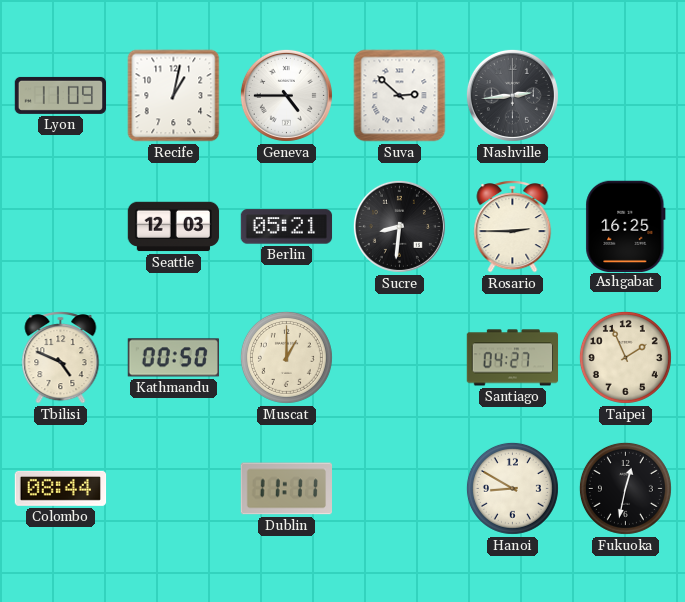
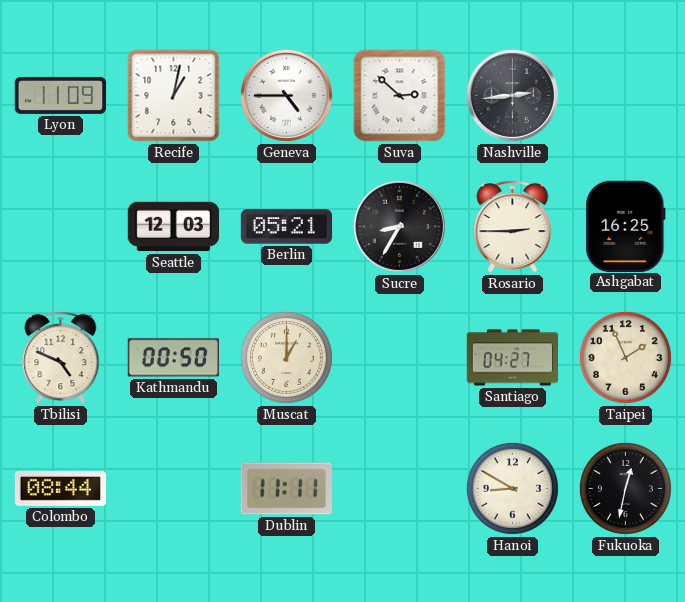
Sucre: 8:31 -> 8:35
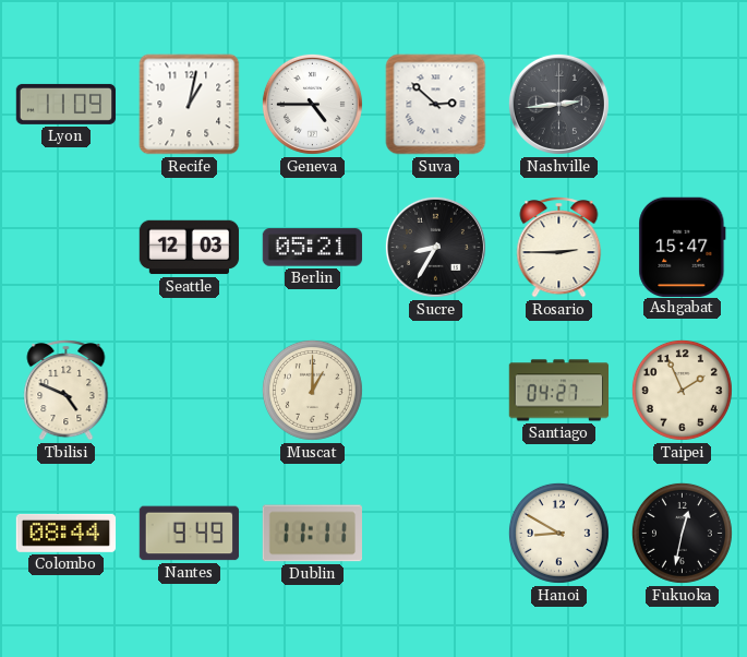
Ashgabat: 16:25 -> 15:47
Kathmandu: 00:50 -> none
Nantes: none -> 9:49
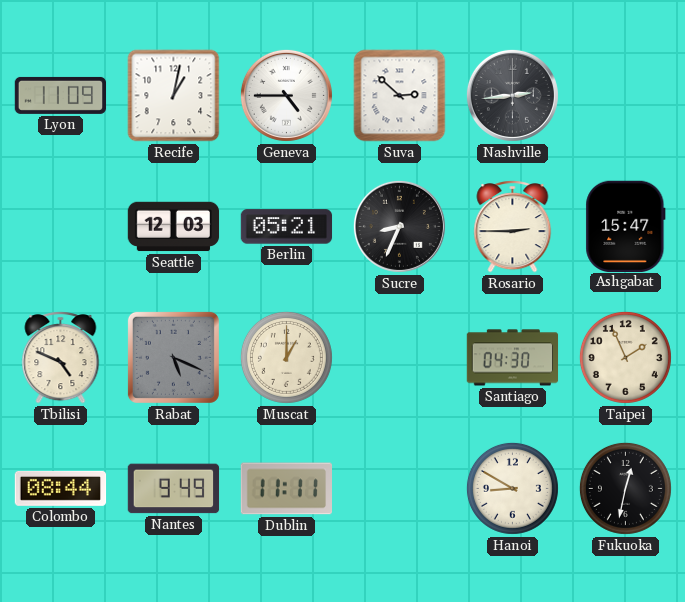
Sucre: 8:35 -> 8:34
Rabat: none -> 5:19
Santiago: 04:27 -> 04:30
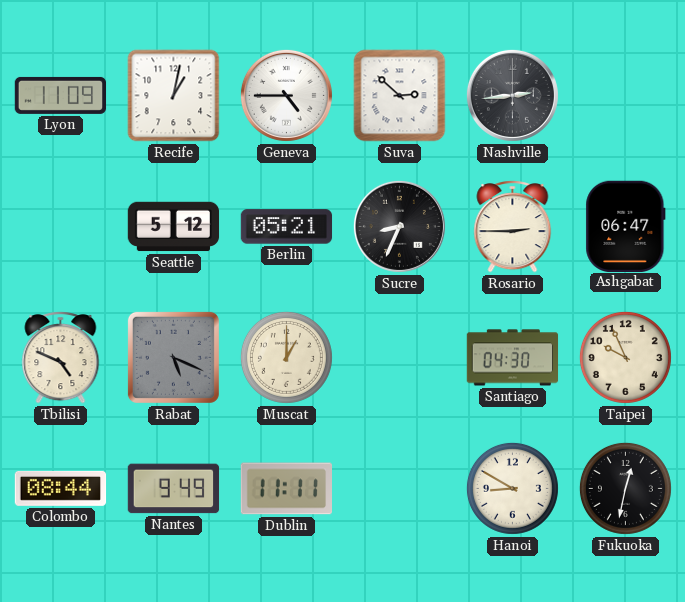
Seattle: 12:03 -> 5:12
Ashgabat: 15:47 -> 06:47
Taipei: 1:56 -> 9:56
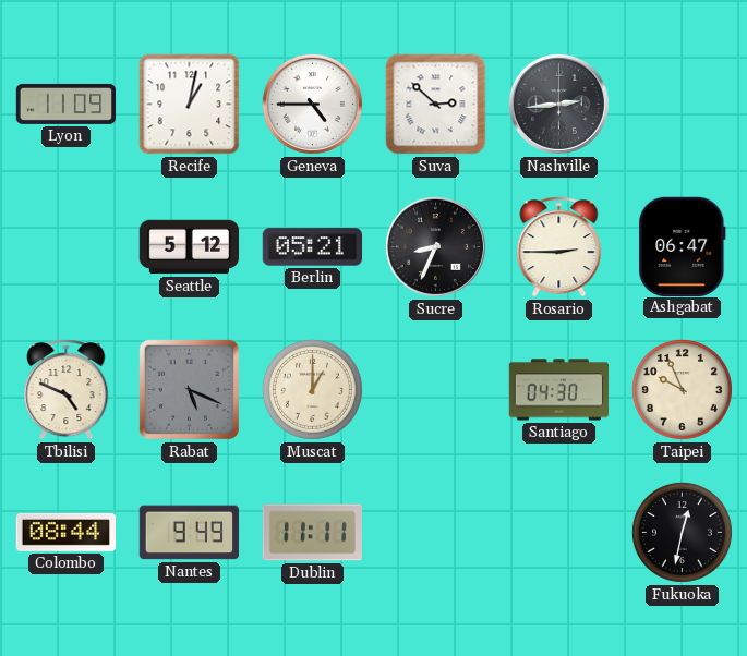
Hanoi: 8:50 -> none
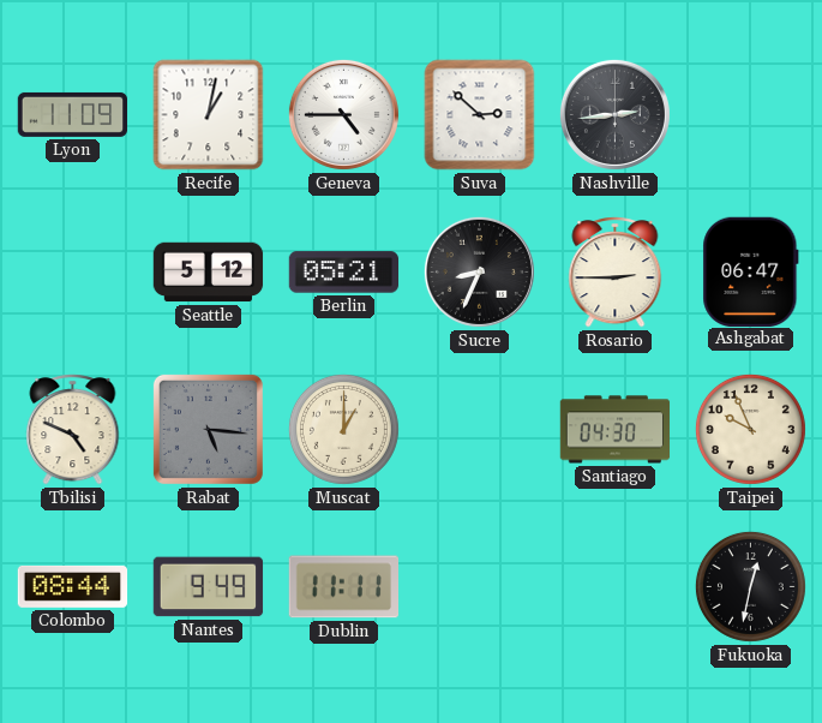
Rabat: 5:19 -> 5:16
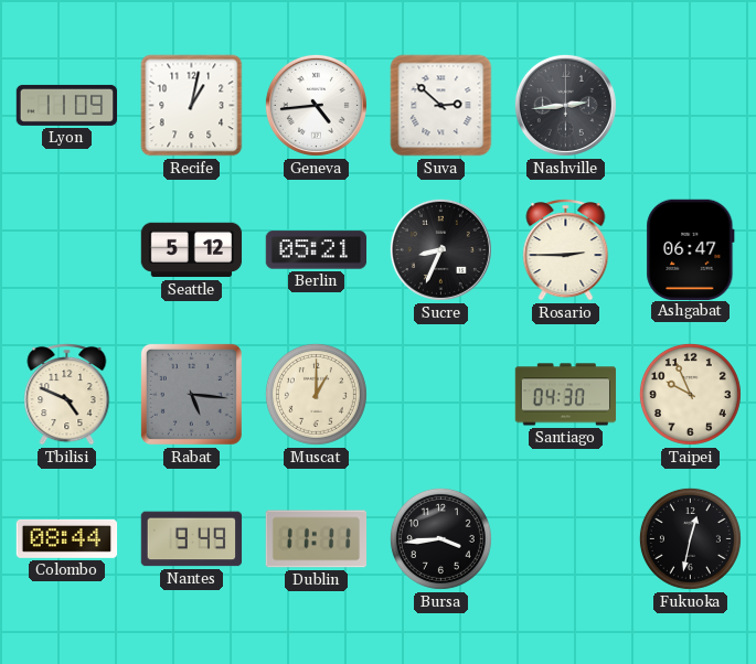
Geneva: 4:45 -> 4:44
Bursa: none -> 3:44
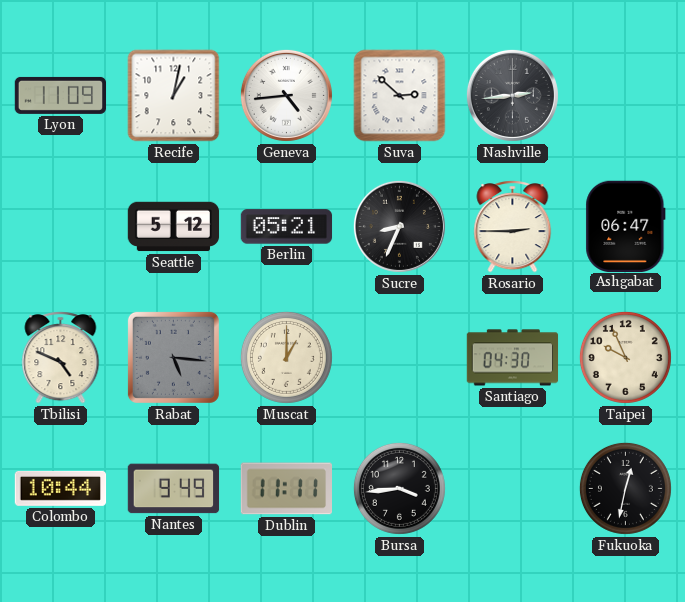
Colombo: 08:44 -> 10:44
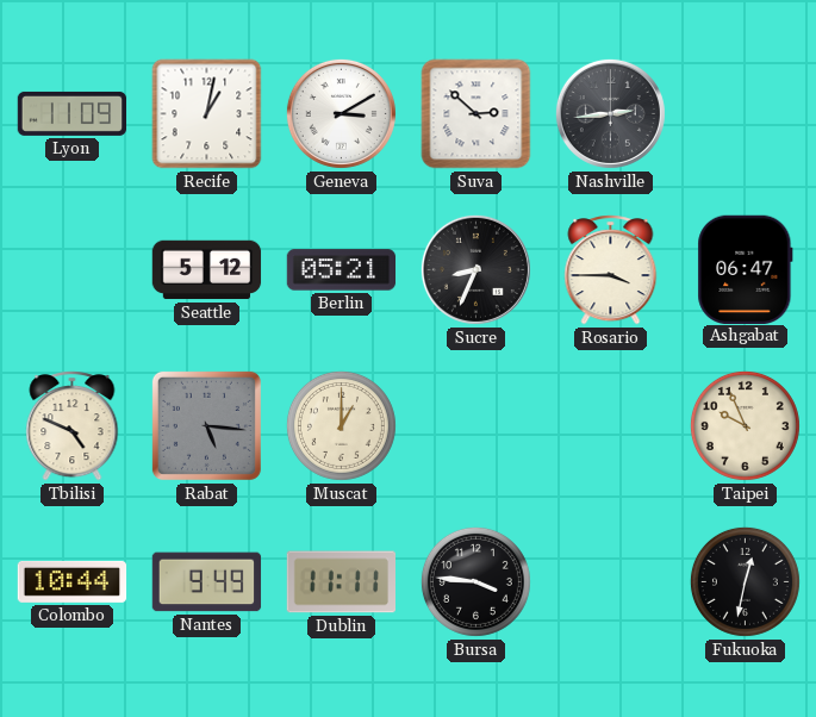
Geneva: 4:44 -> 3:10
Rosario: 2:45 -> 3:45
Santiago: 04:30 -> none
Bursa: 3:44 -> 3:46
